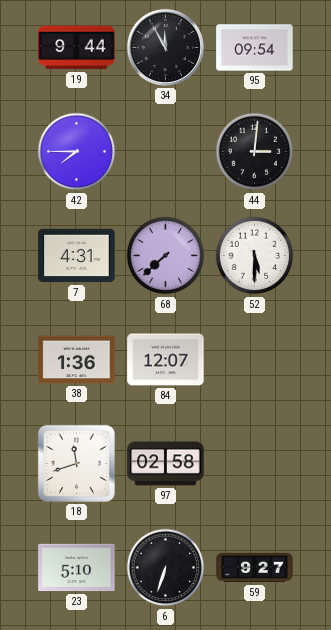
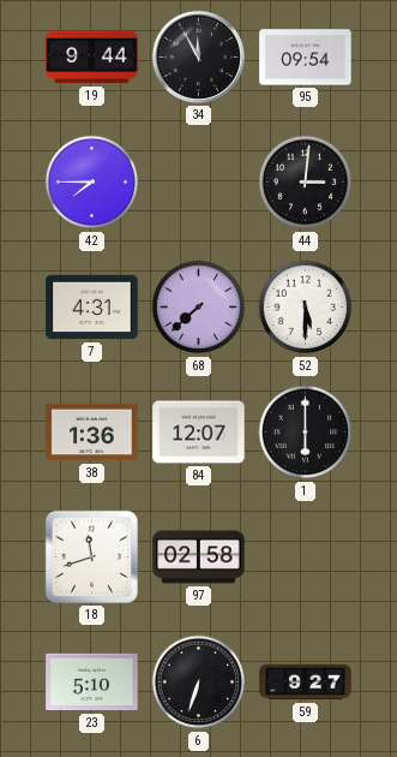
1: none -> 6:00
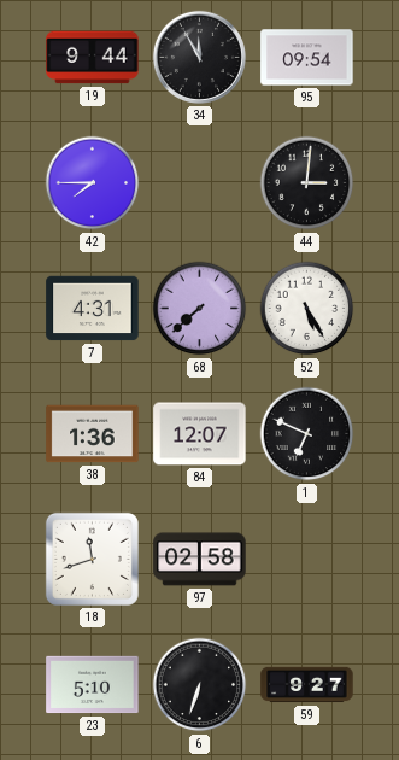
52: 5:30 -> 5:25
1: 6:00 -> 6:49
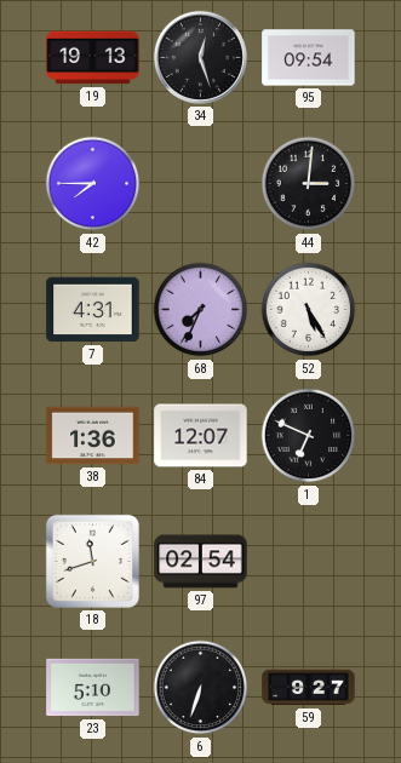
19: 9:44 -> 19:13
34: 11:55 -> 12:27
68: 7:38 -> 7:34
97: 02:58 -> 02:54
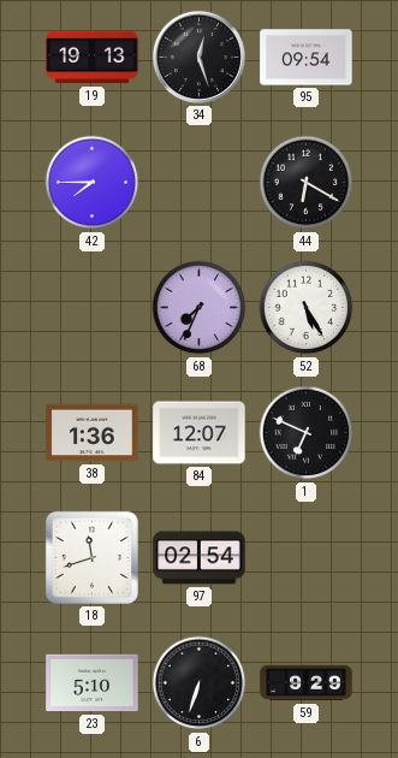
44: 3:01 -> 6:20
7: 4:31 -> none
59: 9:27 -> 9:29
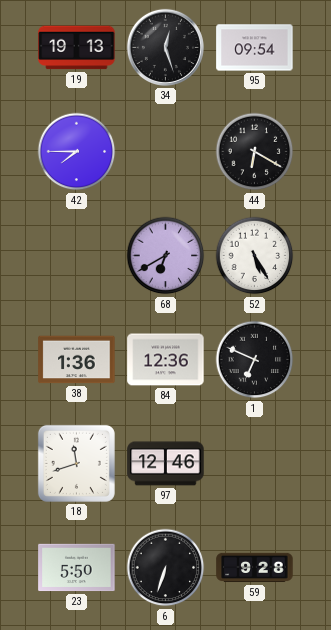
68: 7:34 -> 6:40
84: 12:07 -> 12:36
97: 02:54 -> 12:46
23: 5:10 -> 5:50
59: 9:29 -> 9:28
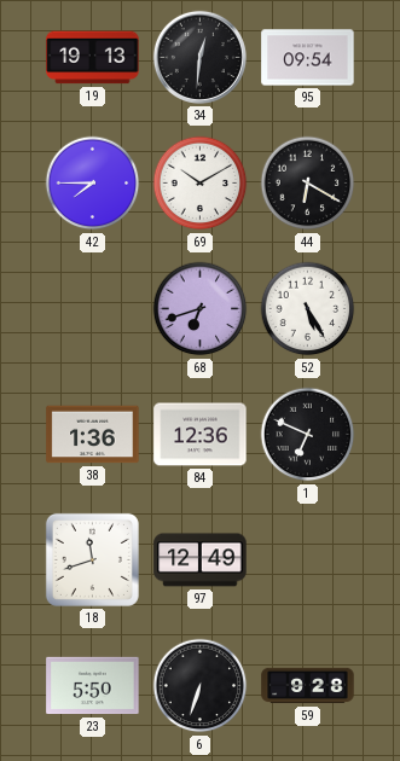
34: 12:27 -> 12:31
69: none -> 10:10
68: 6:40 -> 6:42
97: 12:46 -> 12:49
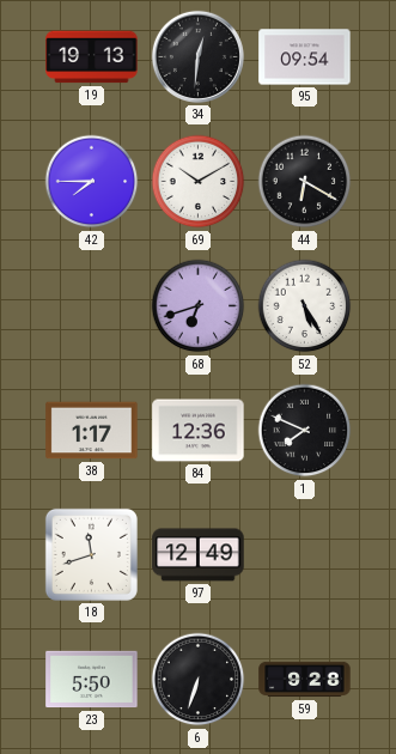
38: 1:36 -> 1:17
1: 6:49 -> 7:49
